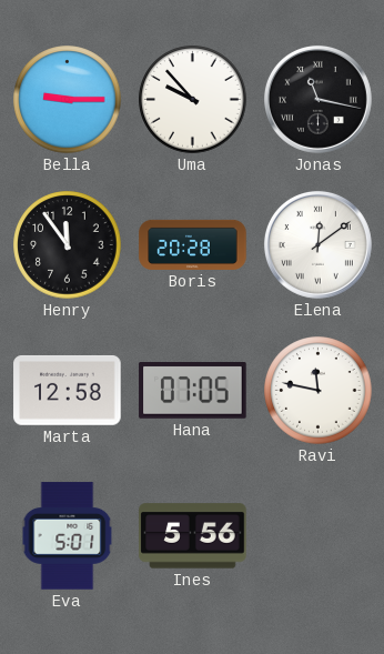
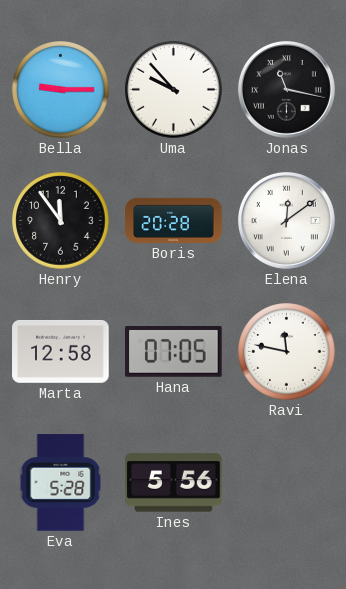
Eva: 5:01 -> 5:28
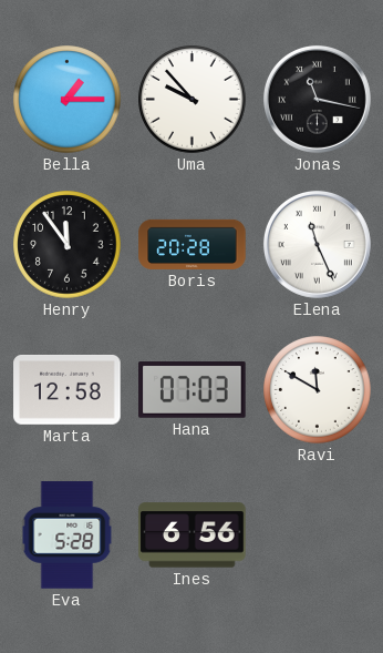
Bella: 9:15 -> 1:15
Elena: 12:09 -> 11:26
Hana: 07:05 -> 07:03
Ravi: 11:47 -> 11:50
Ines: 5:56 -> 6:56
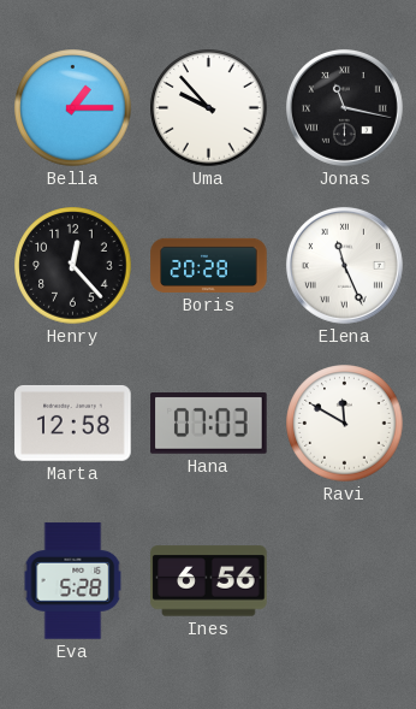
Henry: 11:54 -> 12:23
